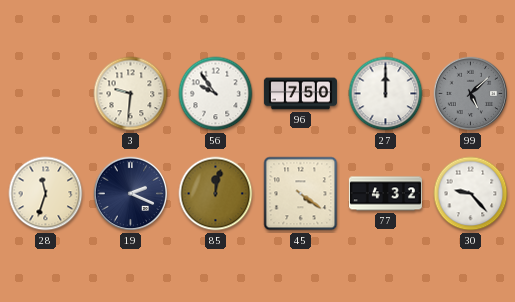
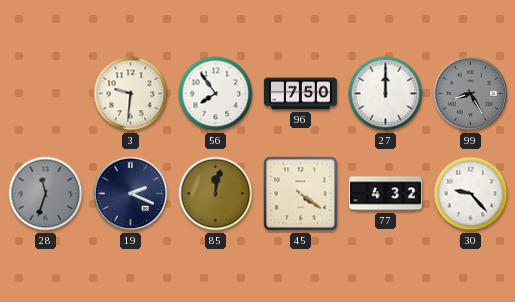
56: 9:54 -> 7:54
99: 5:08 -> 8:25
28 dial: cream -> grey
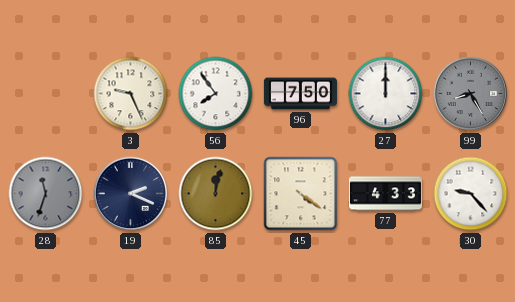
3: 9:31 -> 9:26
77: 4:32 -> 4:33
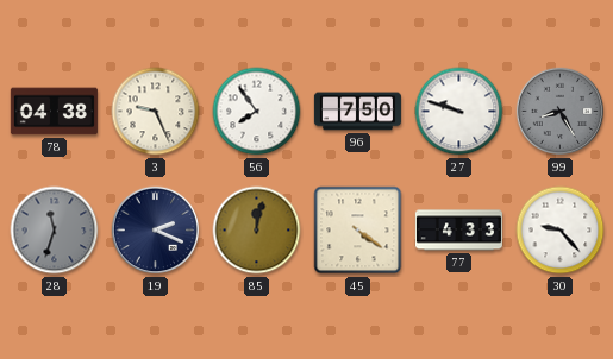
78: none -> 04:38
27: 12:00 -> 9:48
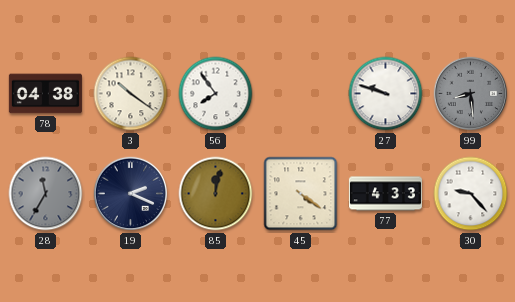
3: 9:26 -> 10:21
96: 7:50 -> none
99: 8:25 -> 8:29
28: 11:33 -> 11:35
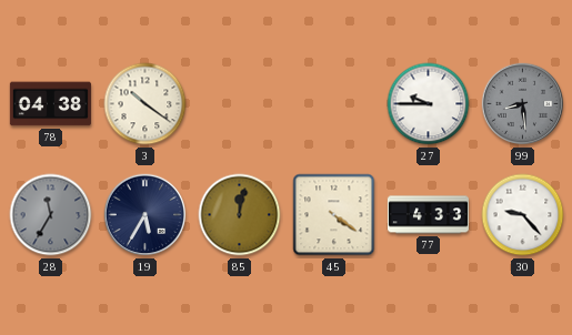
56: 7:54 -> none
27: 9:48 -> 9:45
19: 2:19 -> 5:35
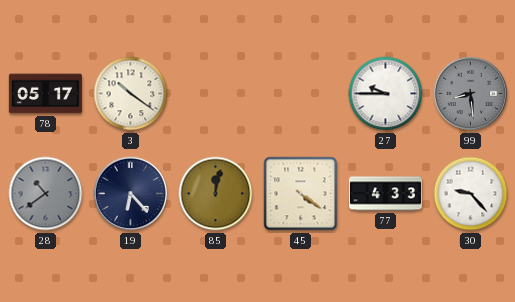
78: 04:38 -> 05:17
28: 11:35 -> 10:39
19: 5:35 -> 6:23
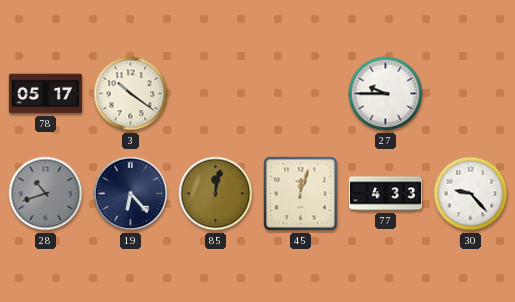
99: 8:29 -> none
28: 10:39 -> 10:42
45: 4:21 -> 12:03
